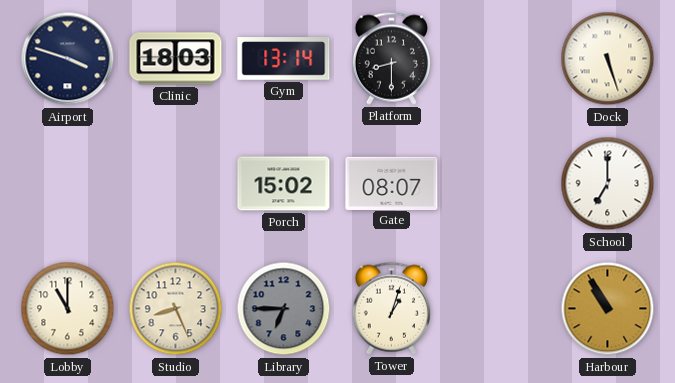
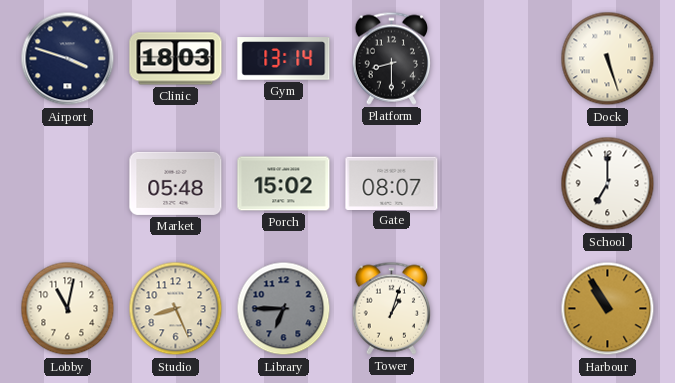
Market: none -> 05:48
Lobby: 11:00 -> 11:02
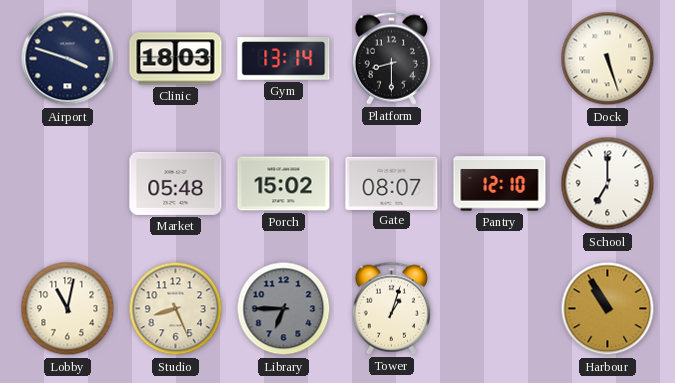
Pantry: none -> 12:10
